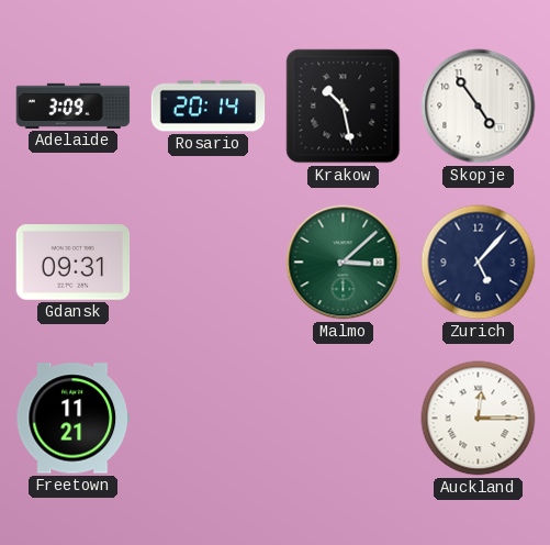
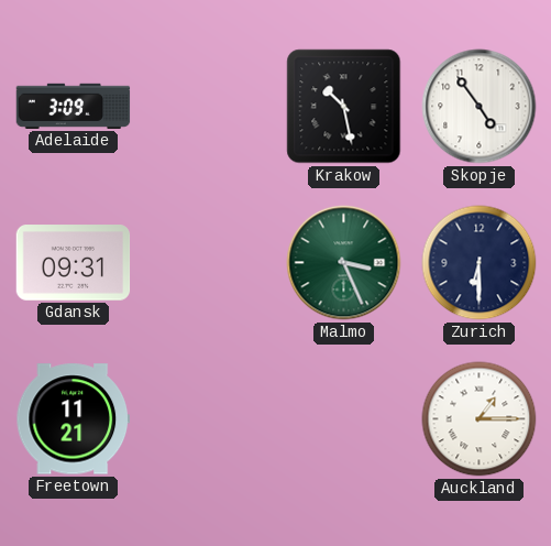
Rosario: 20:14 -> none
Malmo: 3:08 -> 3:26
Zurich: 5:07 -> 6:30
Auckland: 12:15 -> 1:15
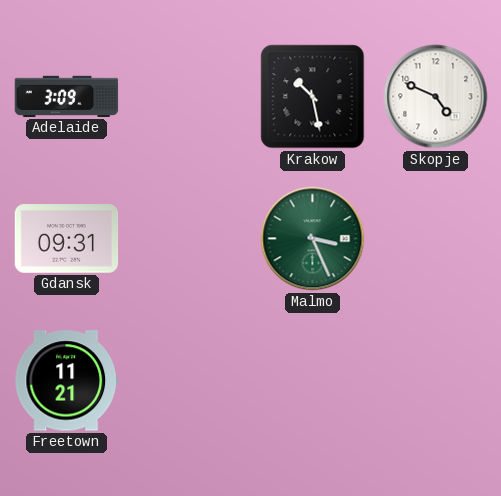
Skopje: 4:54 -> 4:49
Zurich: 6:30 -> none
Auckland: 1:15 -> none
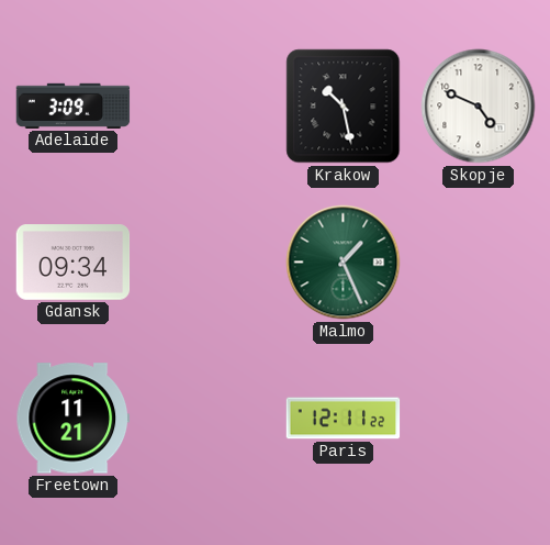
Gdansk: 09:31 -> 09:34
Malmo: 3:26 -> 1:26
Paris: none -> 12:11
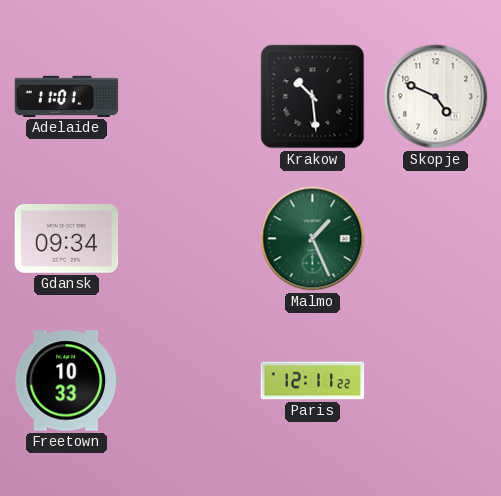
Adelaide: 3:09 -> 11:01
Krakow: 10:28 -> 10:29
Freetown: 11:21 -> 10:33
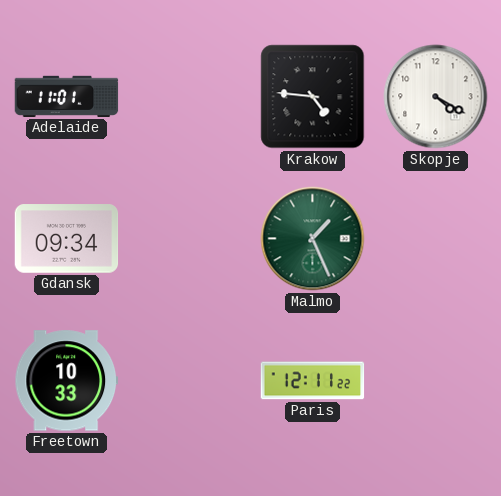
Krakow: 10:29 -> 4:46
Skopje: 4:49 -> 4:20
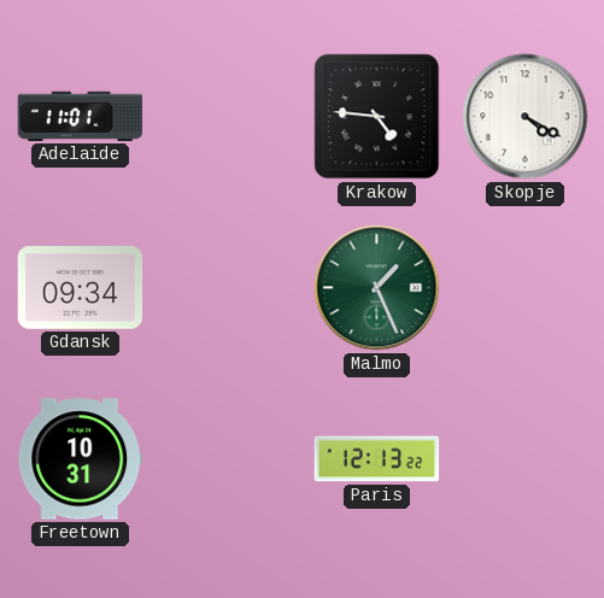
Freetown: 10:33 -> 10:31
Paris: 12:11 -> 12:13
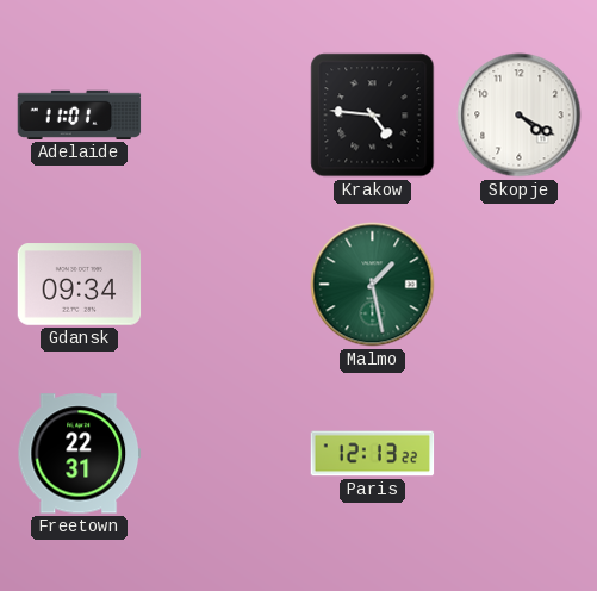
Malmo: 1:26 -> 1:28
Freetown: 10:31 -> 22:31
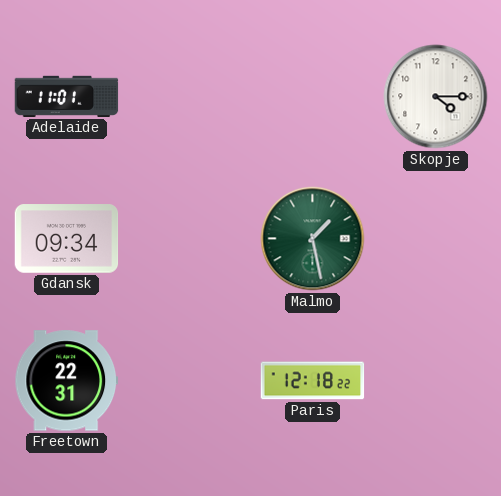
Krakow: 4:46 -> none
Skopje: 4:20 -> 4:15
Paris: 12:13 -> 12:18
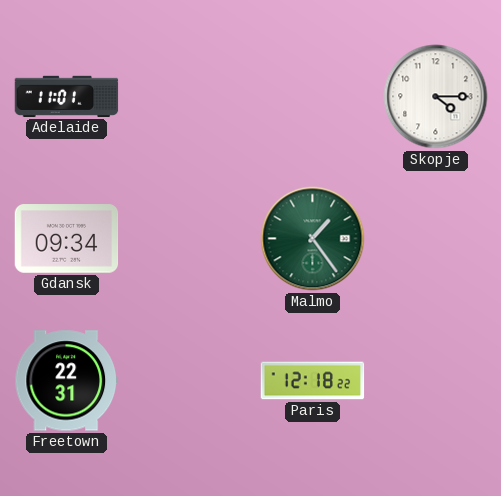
Malmo: 1:28 -> 1:24
